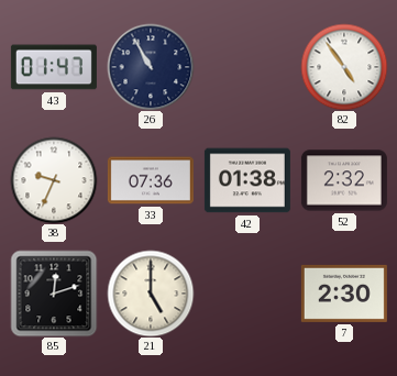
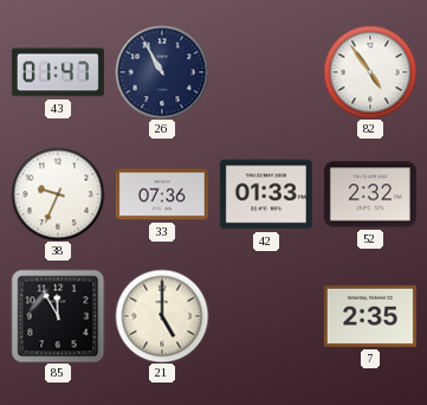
42: 01:38 -> 01:33
85: 12:12 -> 11:55
7: 2:30 -> 2:35
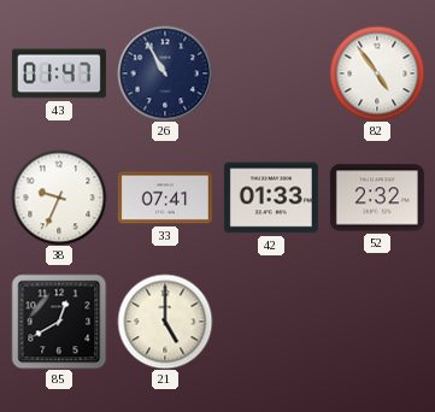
33: 07:36 -> 07:41
85: 11:55 -> 12:40
7: 2:35 -> none
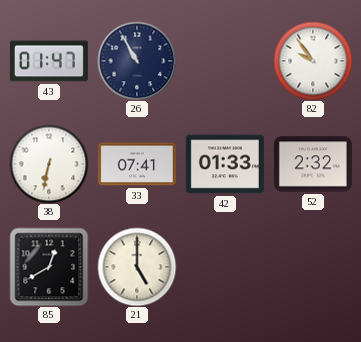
82: 4:54 -> 9:54
38: 9:34 -> 6:32
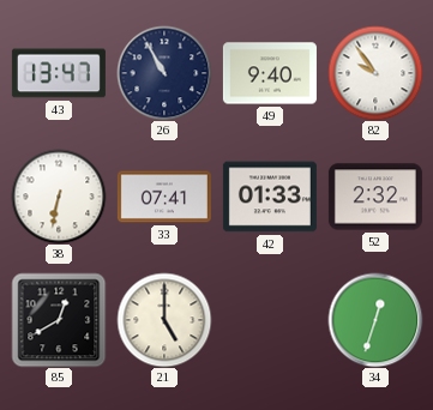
43: 01:47 -> 13:47
49: none -> 9:40
34: none -> 12:33
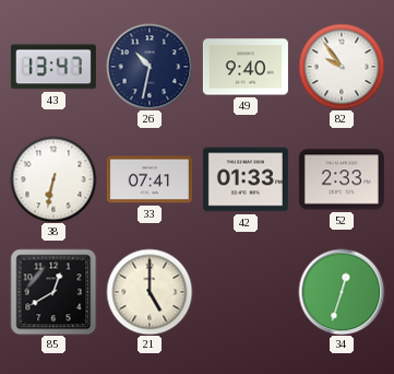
26: 10:55 -> 10:32
52: 2:32 -> 2:33
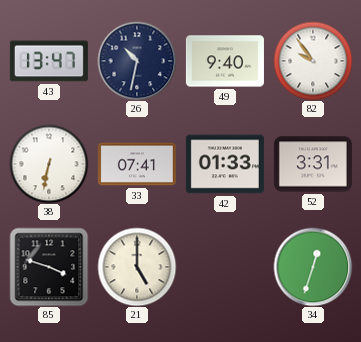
52: 2:33 -> 3:31
85: 12:40 -> 3:48
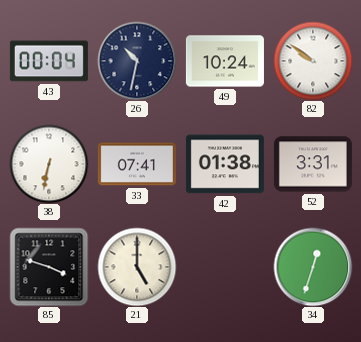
43: 13:47 -> 00:04
49: 9:40 -> 10:24
82: 9:54 -> 9:51
42: 01:33 -> 01:38
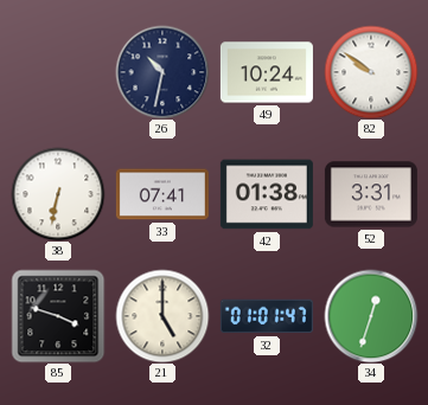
43: 00:04 -> none
32: none -> 01:01
